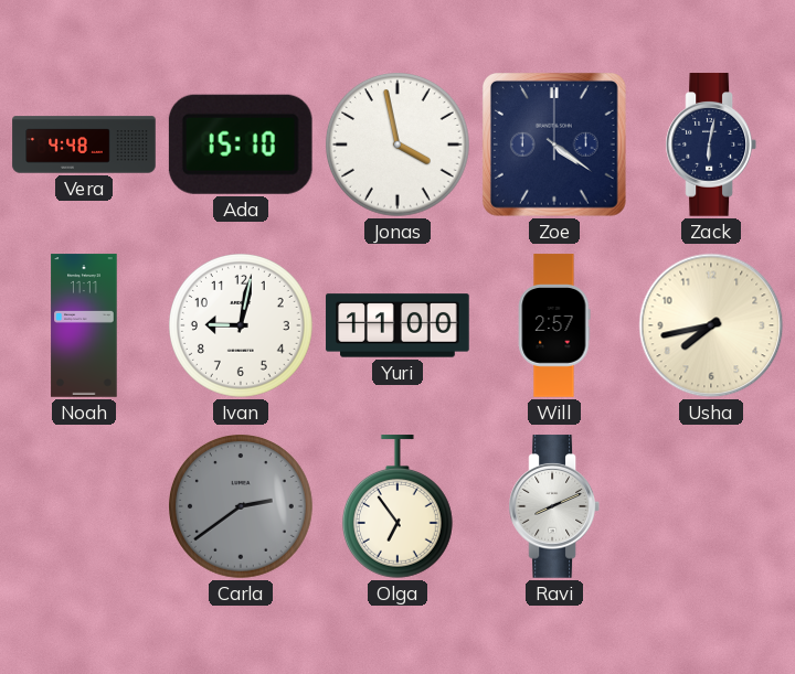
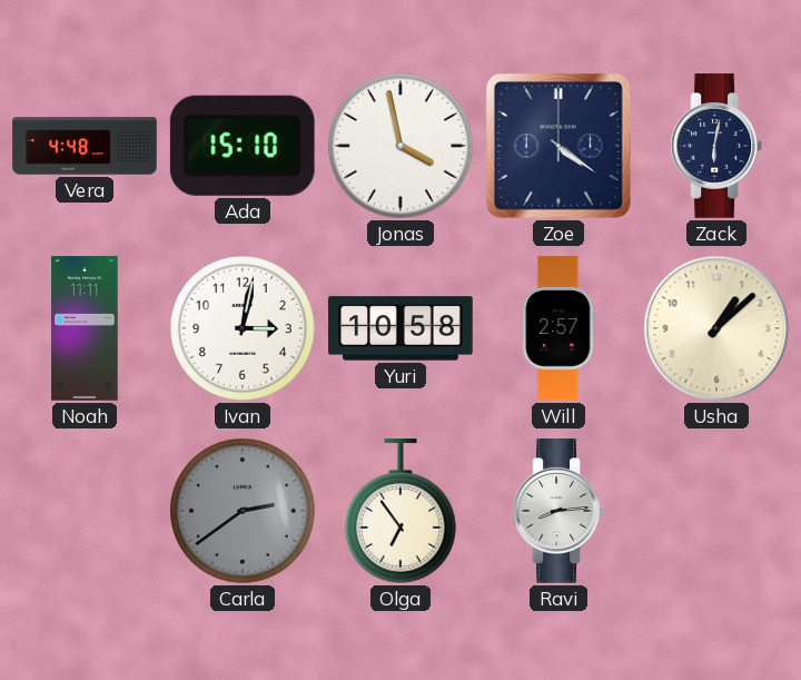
Ivan: 9:02 -> 3:02
Yuri: 11:00 -> 10:58
Usha: 7:43 -> 1:08
Ravi: 8:11 -> 8:14
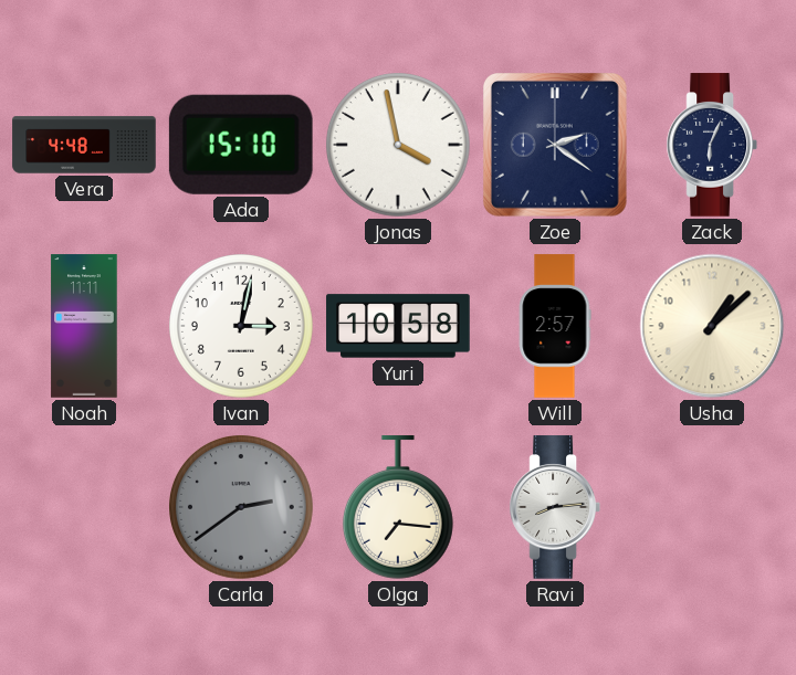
Zoe: 4:21 -> 2:21
Zack: 6:02 -> 6:04
Olga: 6:54 -> 7:16
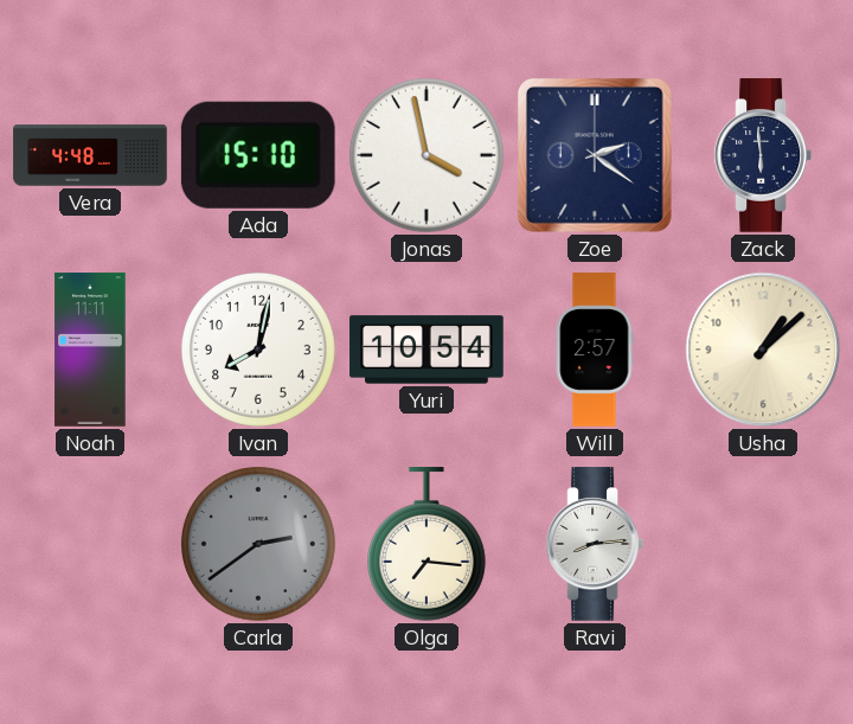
Zack: 6:04 -> 5:59
Ivan: 3:02 -> 8:02
Yuri: 10:58 -> 10:54
